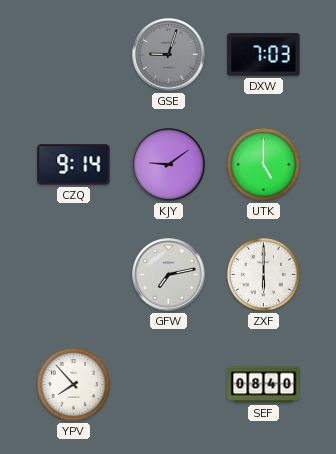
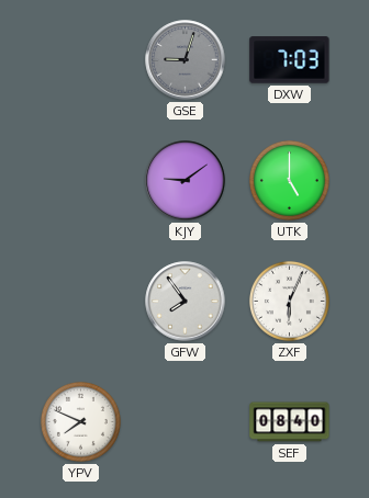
CZQ: 9:14 -> none
GFW: 7:13 -> 7:54
ZXF: 6:00 -> 6:04
YPV: 7:53 -> 7:49
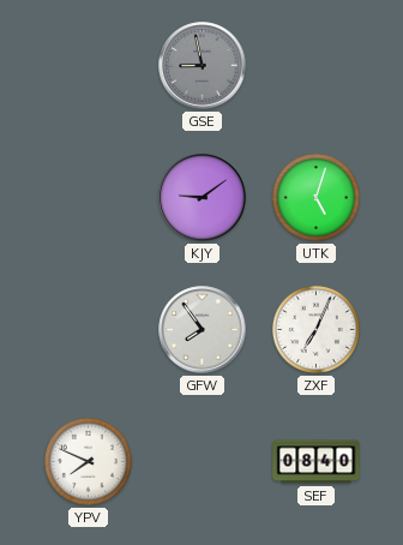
GSE: 9:03 -> 8:58
DXW: 7:03 -> none
UTK: 5:00 -> 5:03
ZXF: 6:04 -> 7:04
